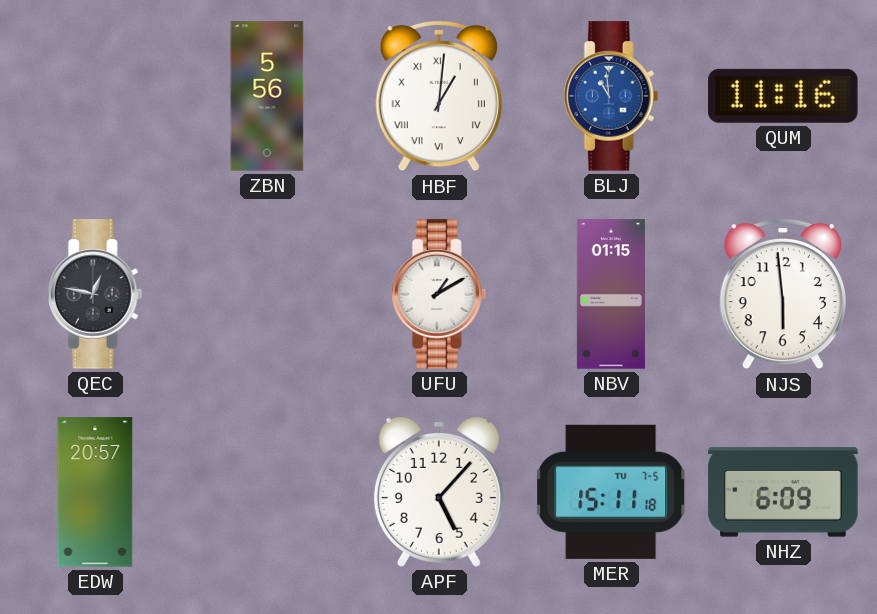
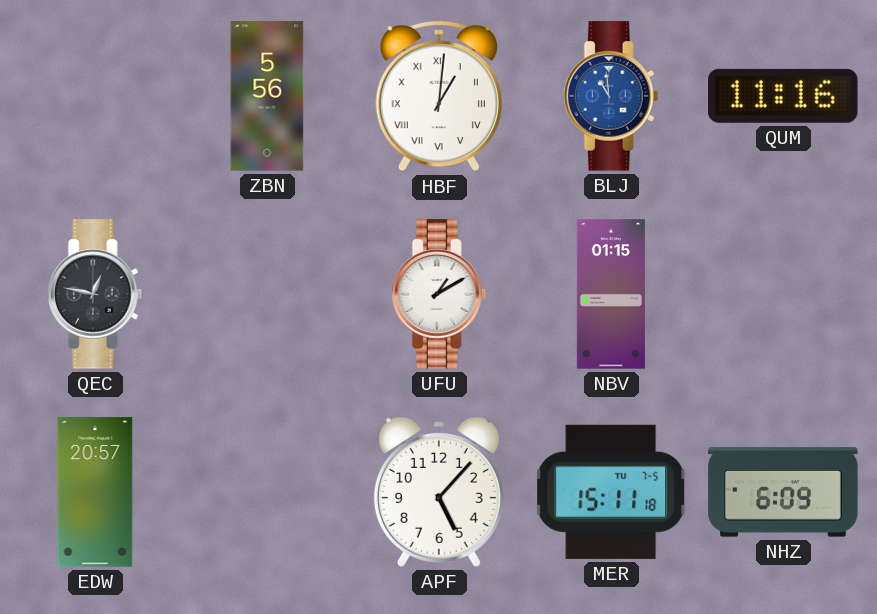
NJS: 5:59 -> none
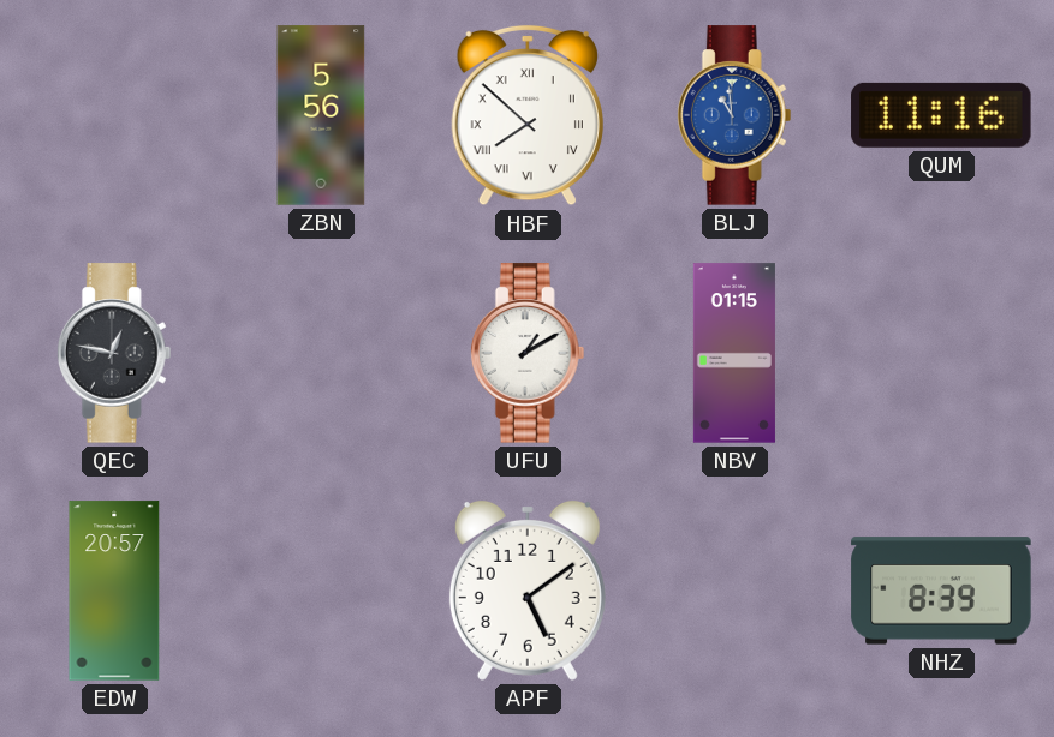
HBF: 1:01 -> 7:52
APF: 5:07 -> 5:09
MER: 15:11 -> none
NHZ: 6:09 -> 8:39
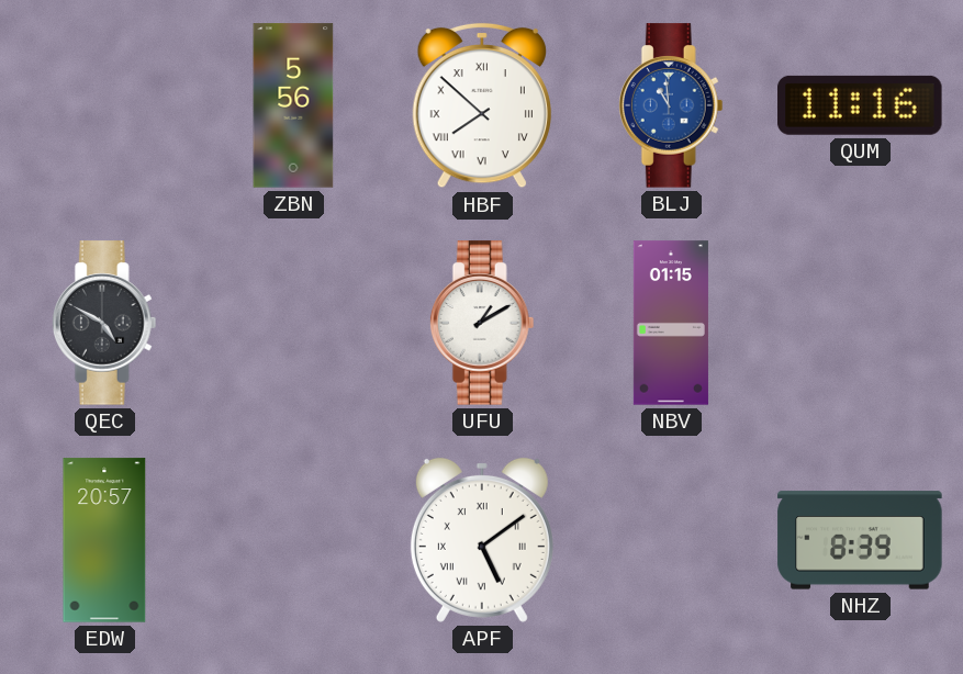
QEC: 12:47 -> 4:50
APF numerals: Arabic -> Roman
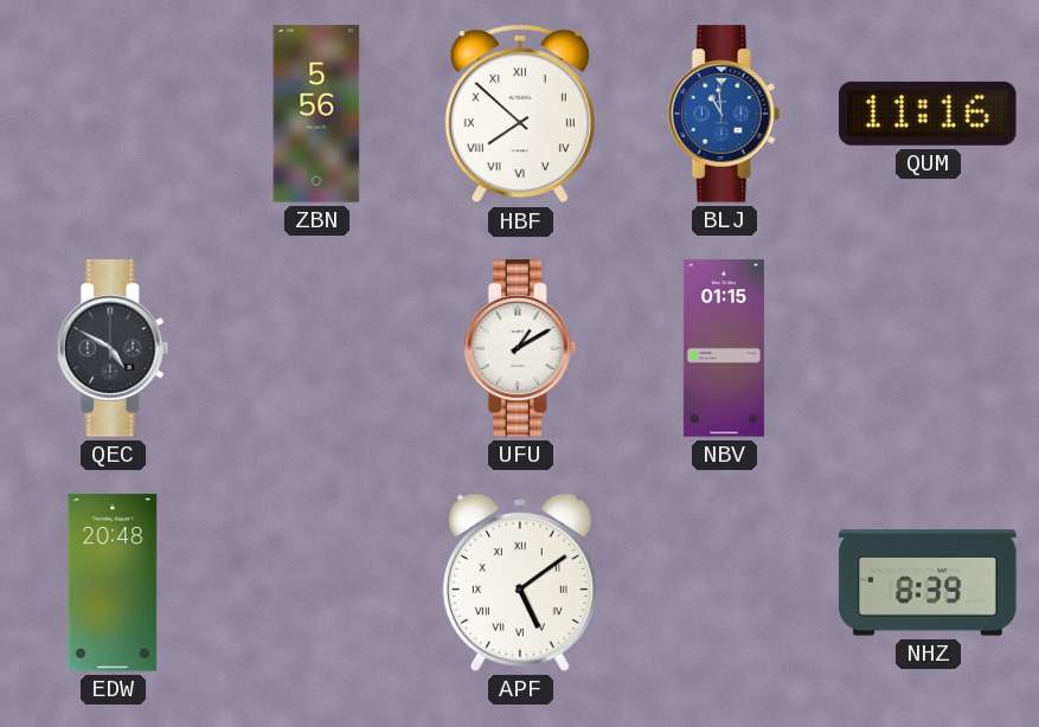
EDW: 20:57 -> 20:48
